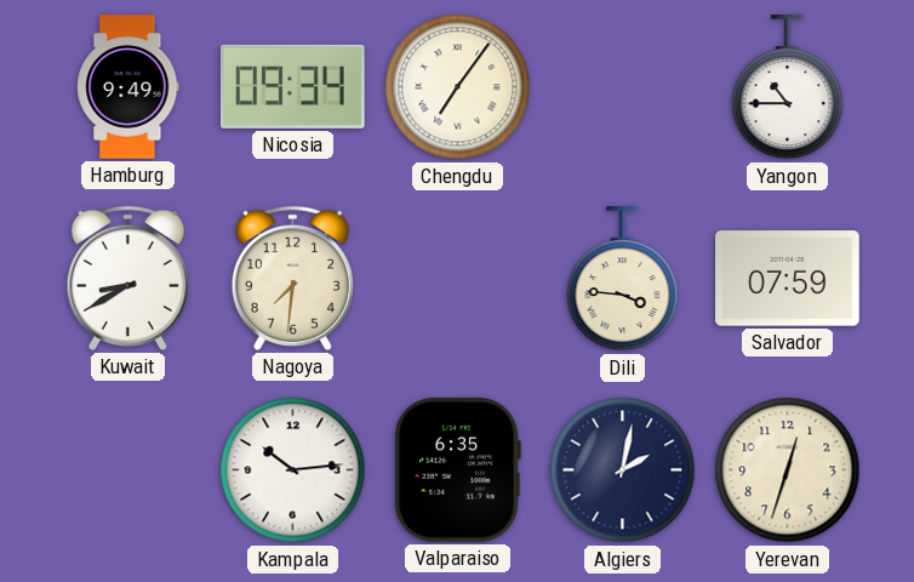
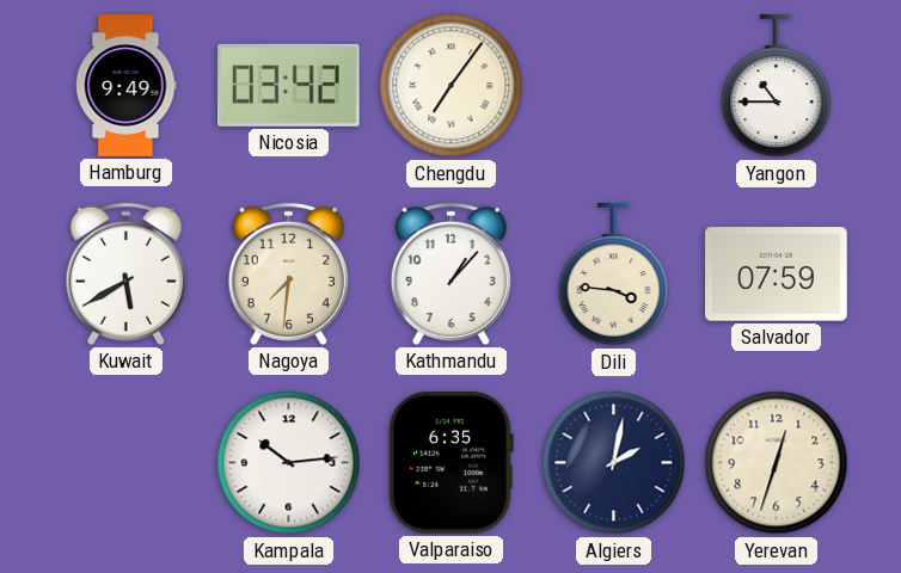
Nicosia: 09:34 -> 03:42
Kuwait: 8:40 -> 5:40
Kathmandu: none -> 1:07
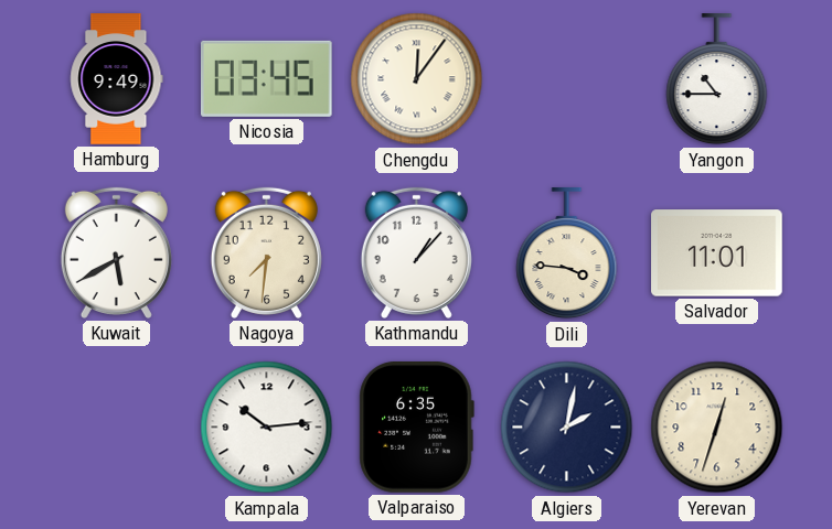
Nicosia: 03:42 -> 03:45
Chengdu: 7:06 -> 12:06
Salvador: 07:59 -> 11:01
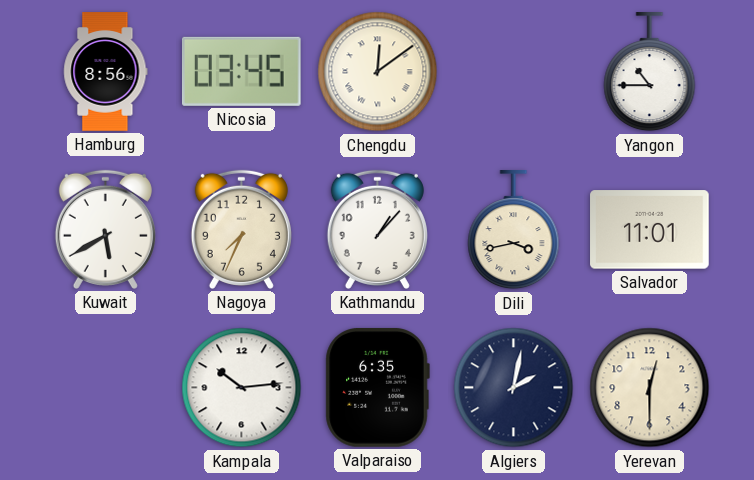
Hamburg: 9:49 -> 8:56
Chengdu: 12:06 -> 12:09
Nagoya: 7:31 -> 7:34
Dili: 3:46 -> 3:43
Yerevan: 12:33 -> 12:30
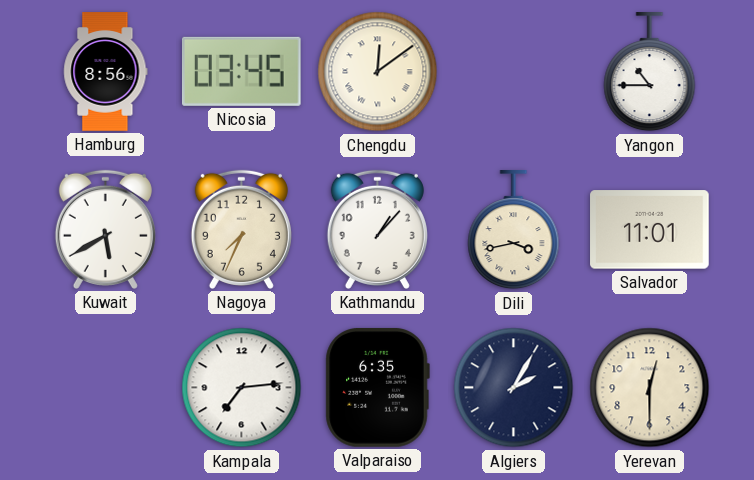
Kampala: 10:14 -> 7:14
Algiers: 2:02 -> 2:05
